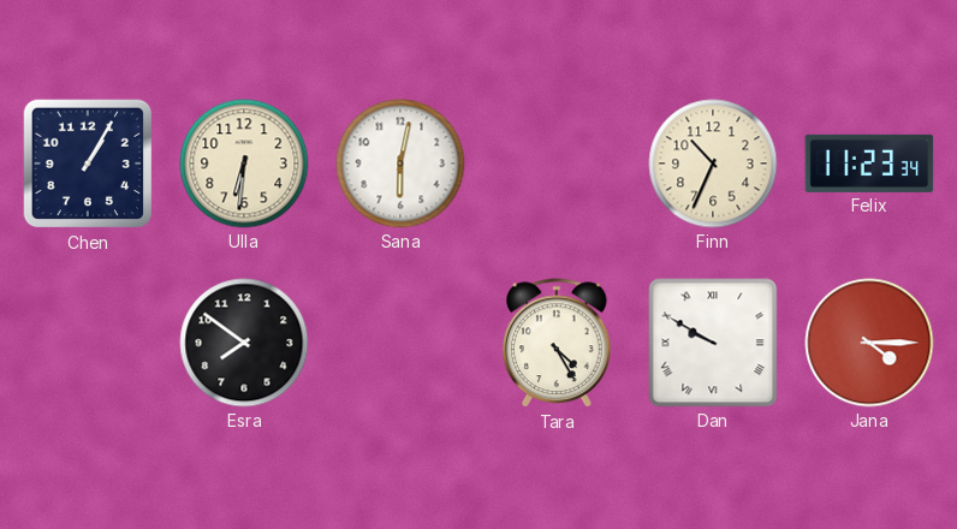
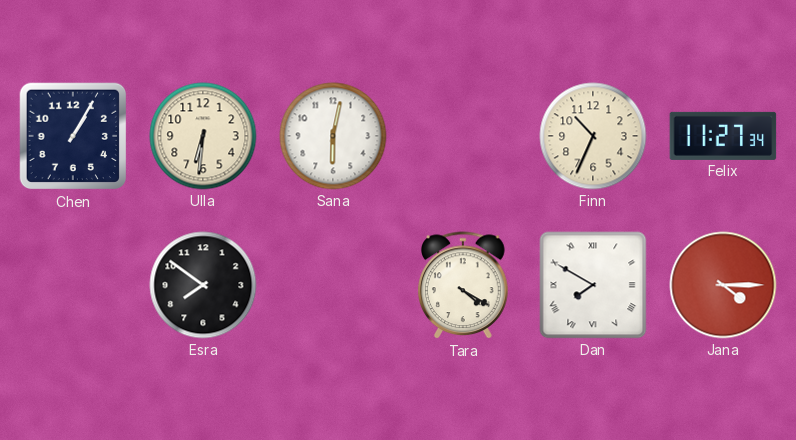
Felix: 11:23 -> 11:27
Tara: 4:25 -> 4:20
Dan: 9:50 -> 7:50
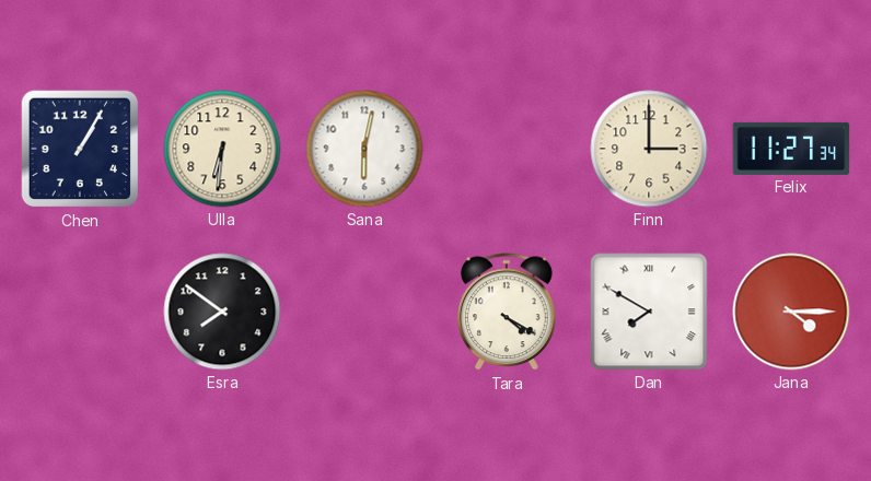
Finn: 10:34 -> 3:00
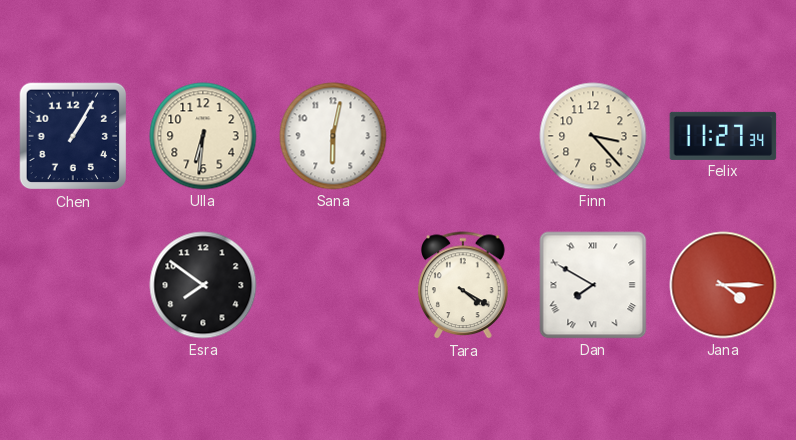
Finn: 3:00 -> 3:23
